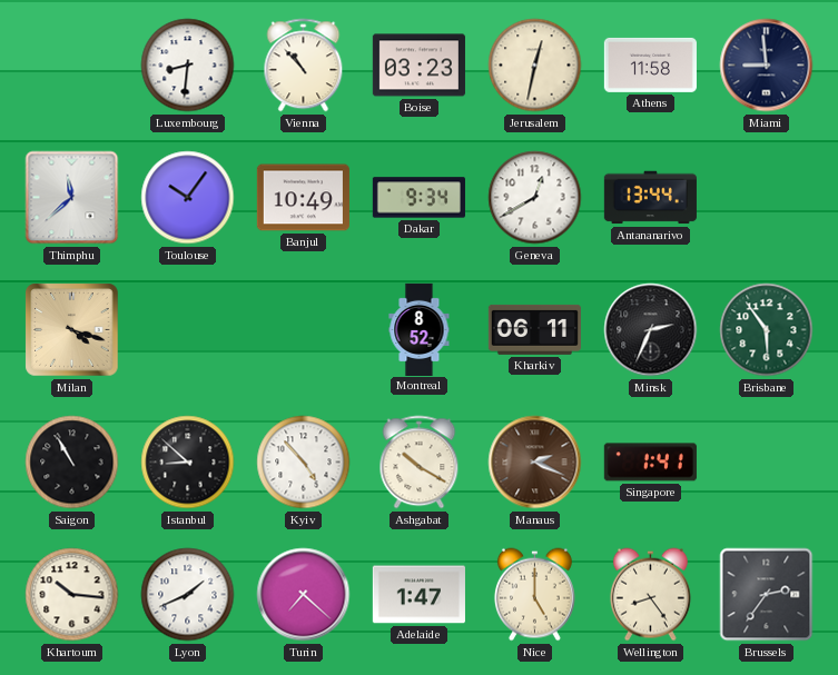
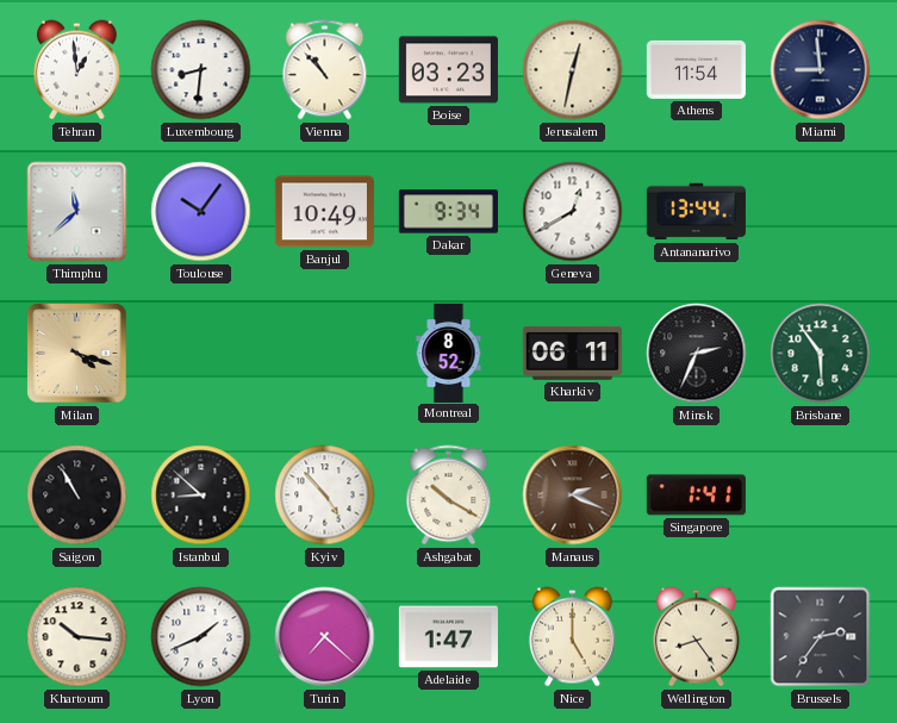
Tehran: none -> 12:59
Athens: 11:58 -> 11:54
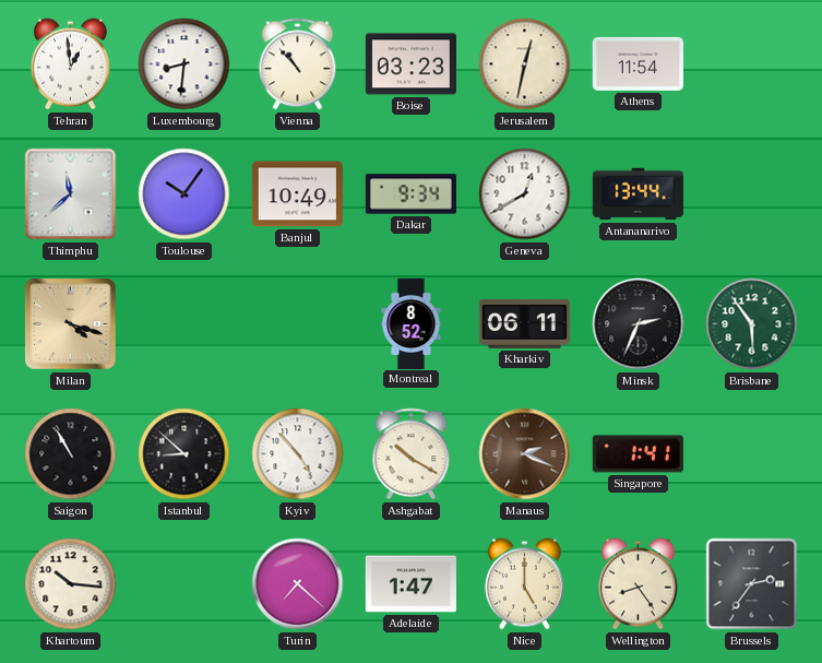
Miami: 8:59 -> none
Lyon: 1:41 -> none
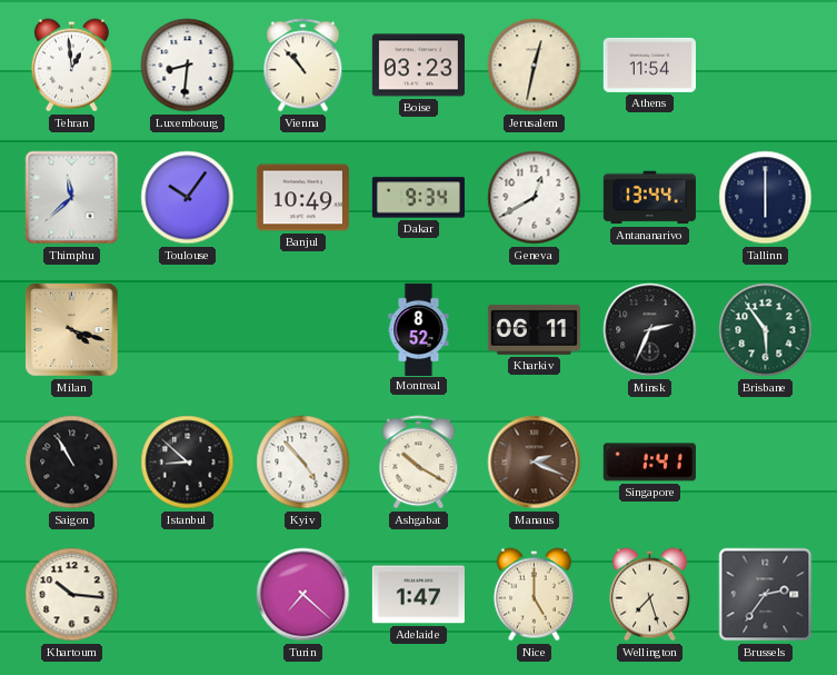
Tallinn: none -> 6:00
Wellington: 8:24 -> 7:27
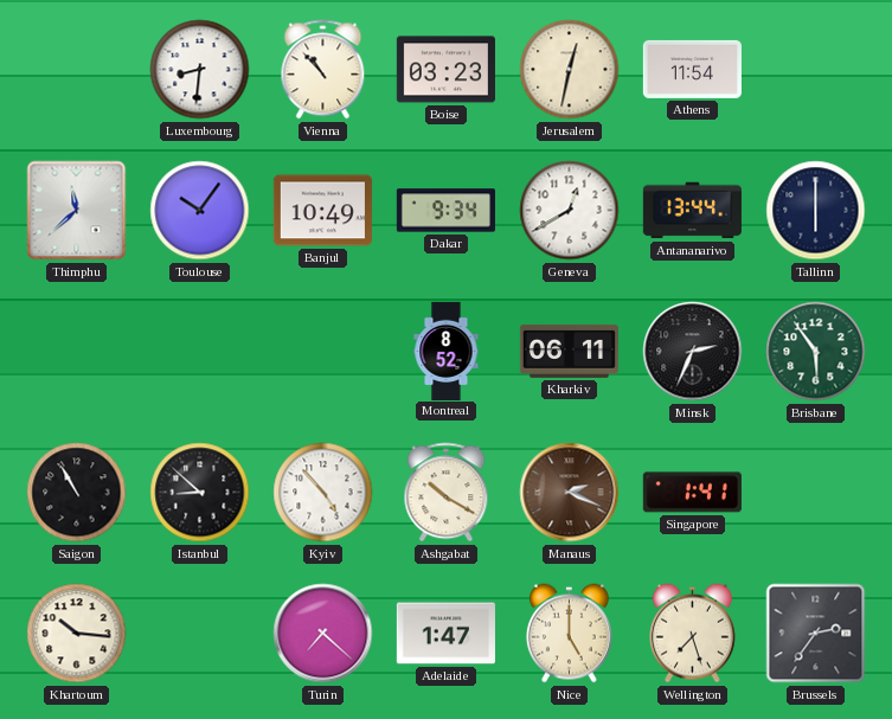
Tehran: 12:59 -> none
Milan: 4:18 -> none
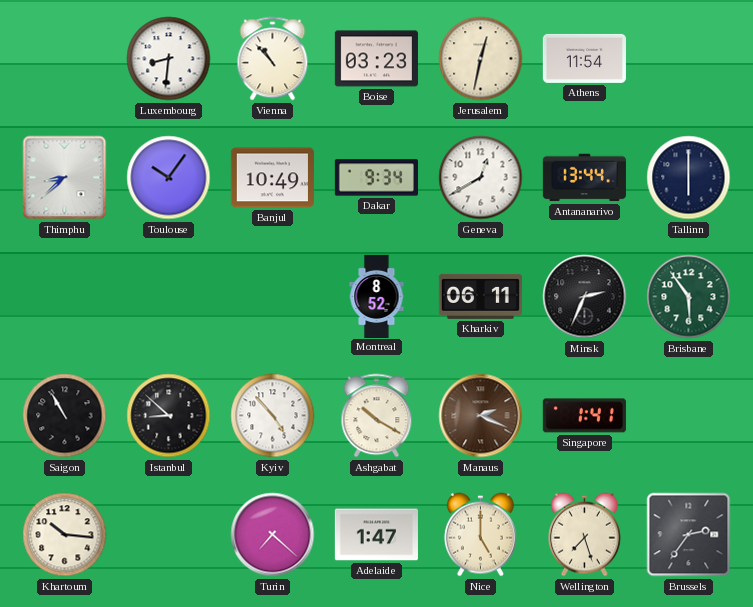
Thimphu: 11:38 -> 8:38
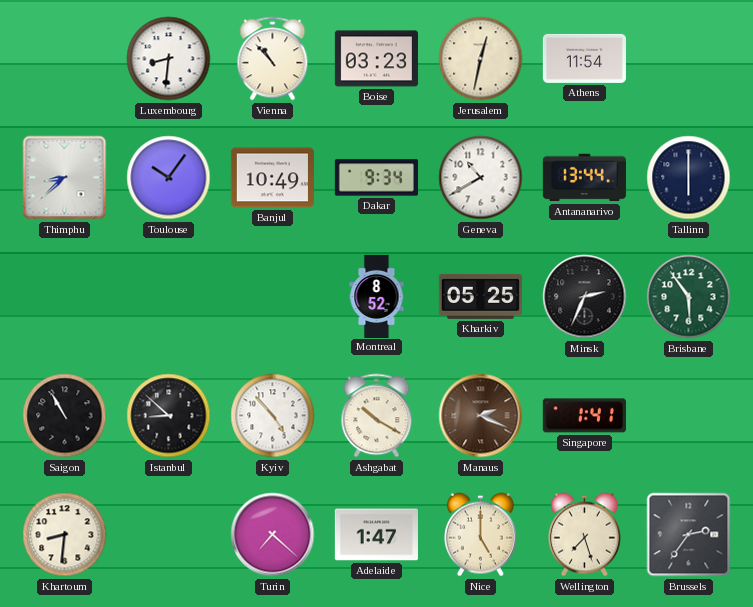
Geneva: 12:40 -> 10:40
Kharkiv: 06:11 -> 05:25
Khartoum: 10:16 -> 8:31
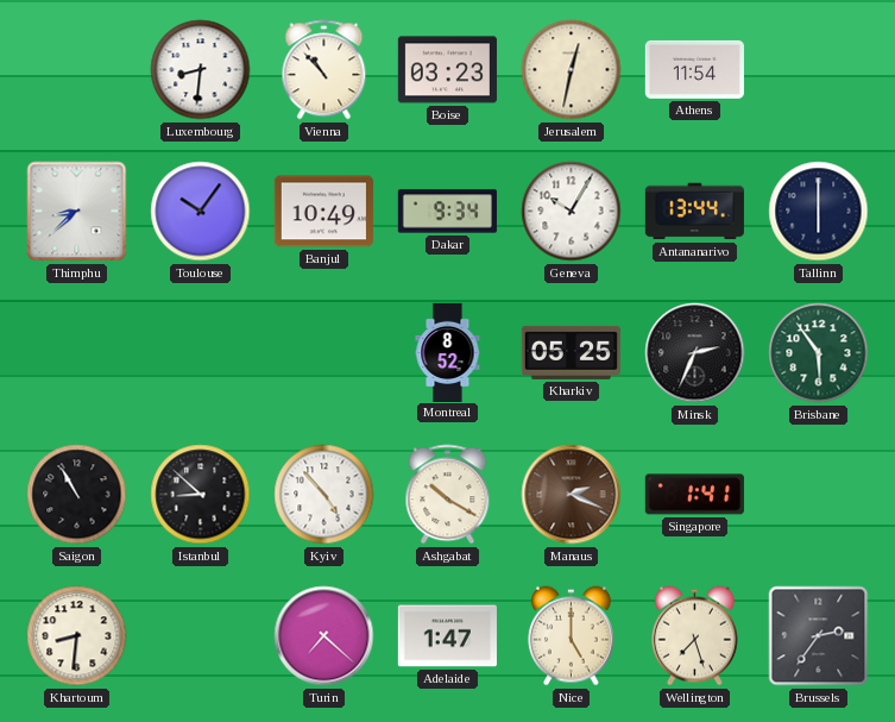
Geneva: 10:40 -> 10:05
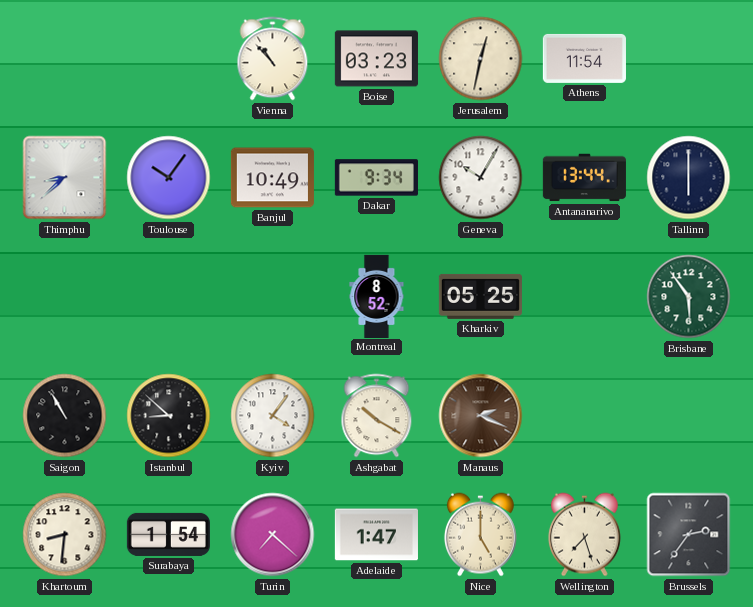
Luxembourg: 8:31 -> none
Minsk: 2:34 -> none
Kyiv: 4:53 -> 4:06
Singapore: 1:41 -> none
Surabaya: none -> 1:54
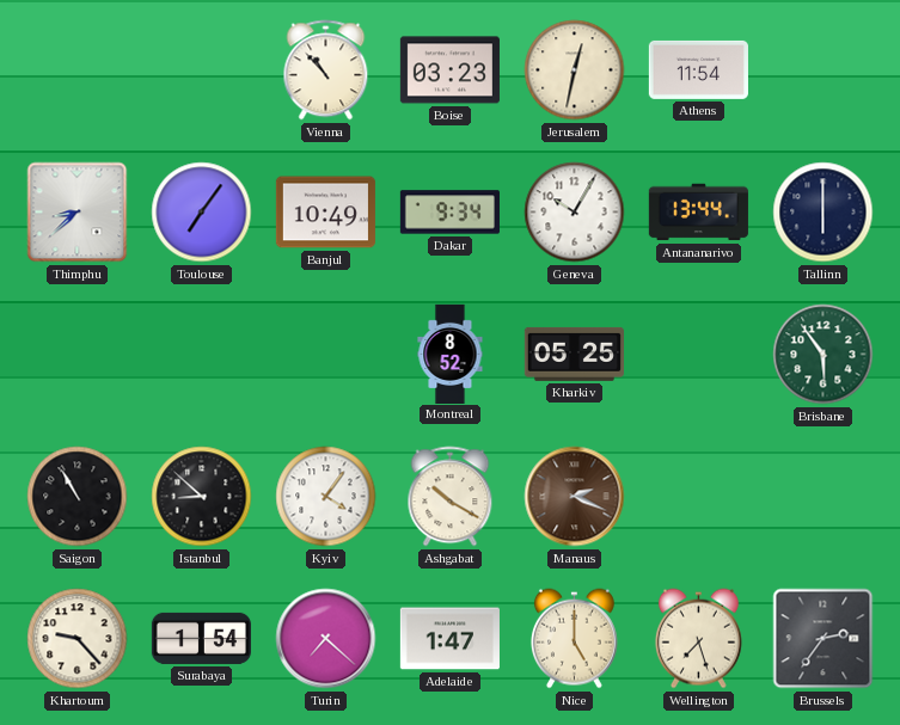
Toulouse: 10:06 -> 7:06
Khartoum: 8:31 -> 9:23
